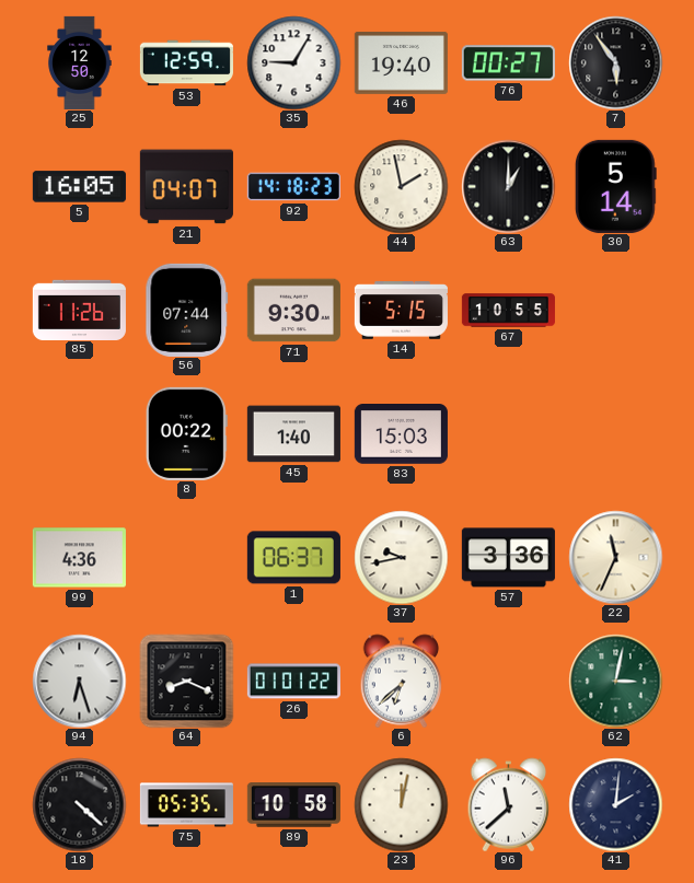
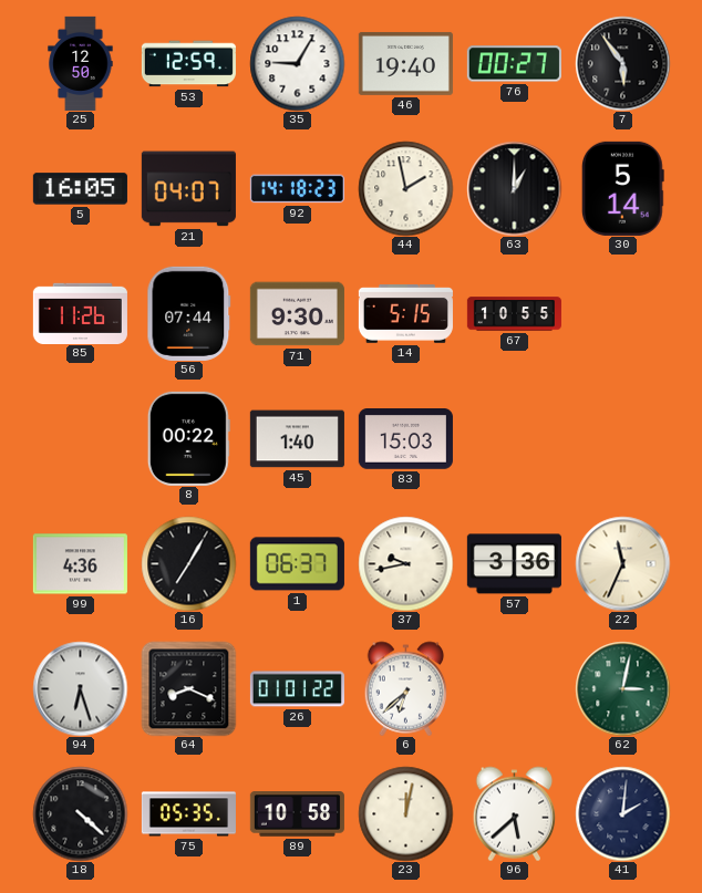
16: none -> 7:05
96: 11:38 -> 5:38
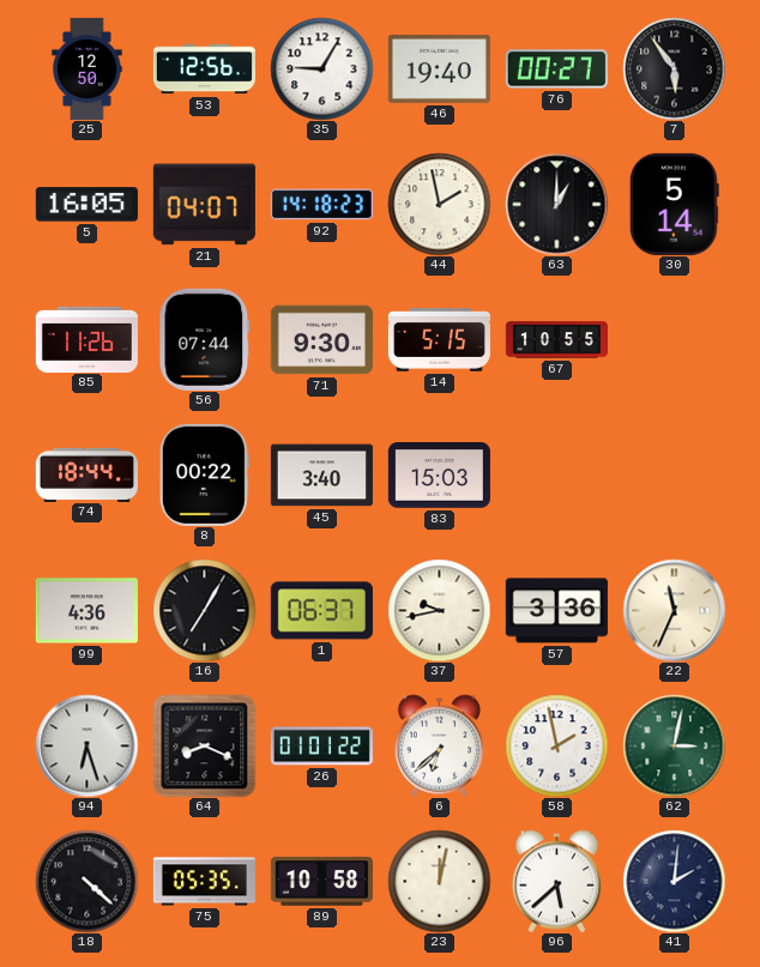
53: 12:59 -> 12:56
74: none -> 18:44
45: 1:40 -> 3:40
58: none -> 1:58
